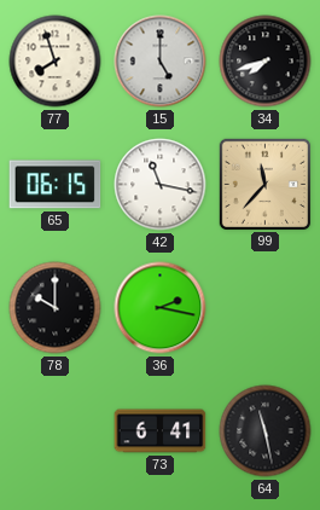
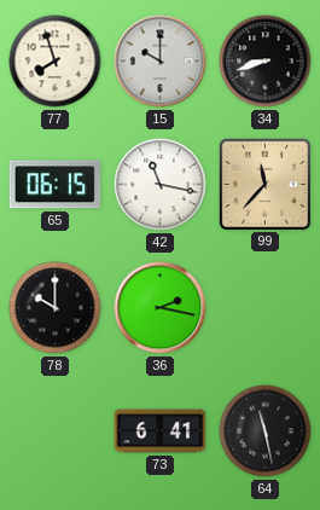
15: 5:00 -> 10:00
34: 7:42 -> 8:42
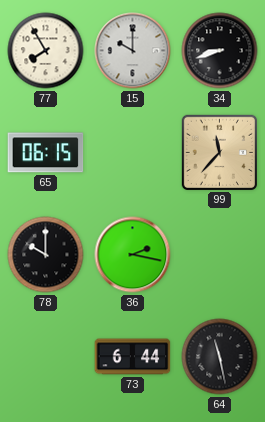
77: 7:57 -> 7:55
42: 11:17 -> none
73: 6:41 -> 6:44
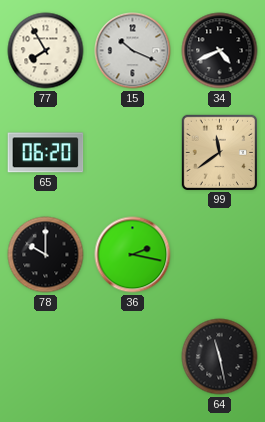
15: 10:00 -> 10:19
34: 8:42 -> 4:41
65: 06:15 -> 06:20
99: 11:37 -> 11:39
73: 6:44 -> none
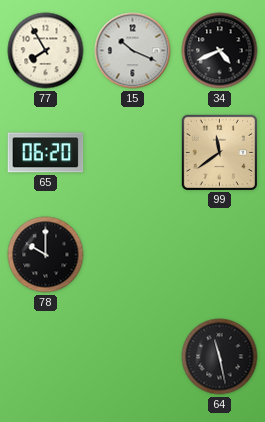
36: 2:17 -> none
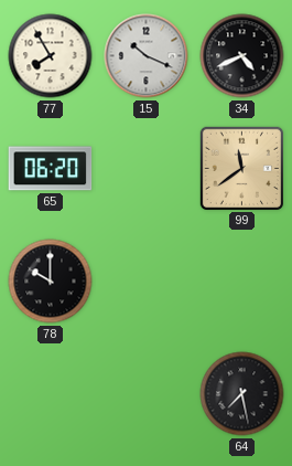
64: 11:28 -> 7:28
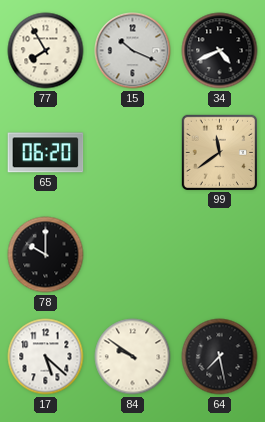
17: none -> 5:22
84: none -> 9:51
